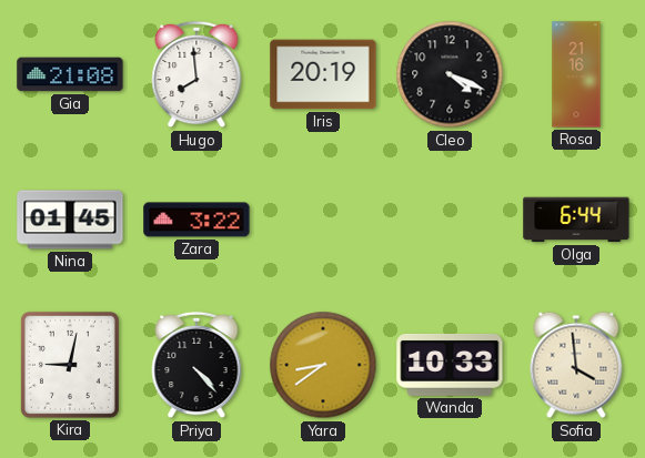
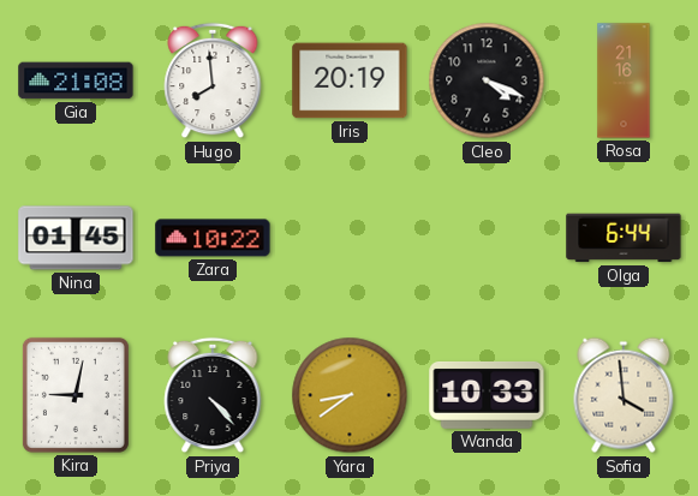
Zara: 3:22 -> 10:22
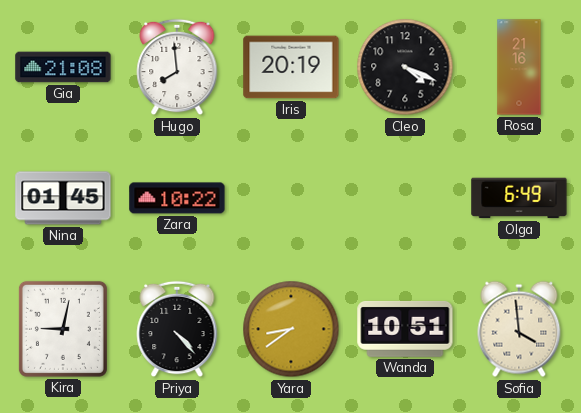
Olga: 6:44 -> 6:49
Wanda: 10:33 -> 10:51
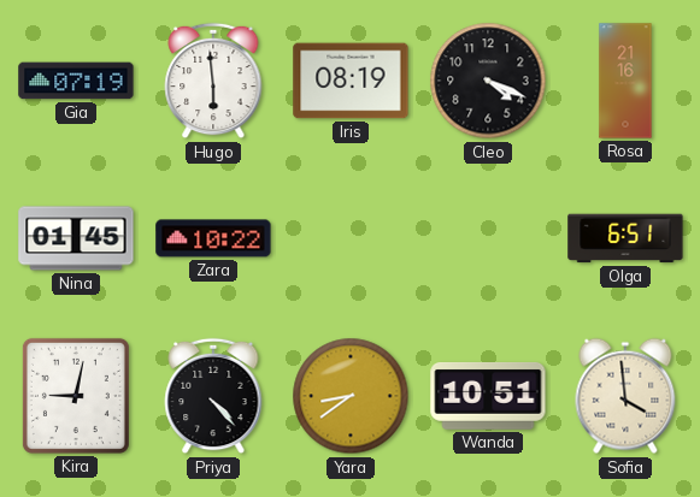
Gia: 21:08 -> 07:19
Hugo: 7:59 -> 5:59
Iris: 20:19 -> 08:19
Olga: 6:49 -> 6:51
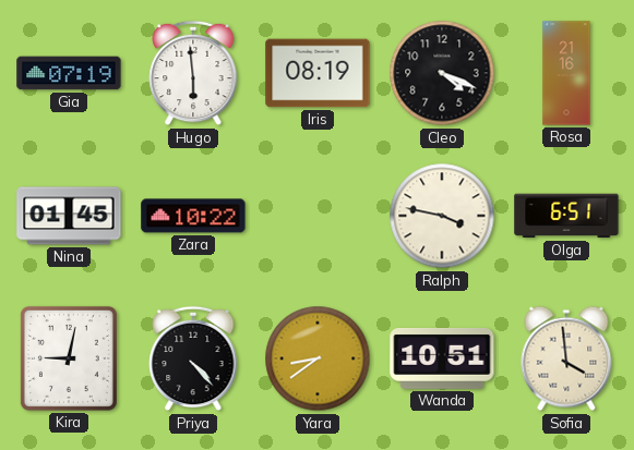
Ralph: none -> 3:47
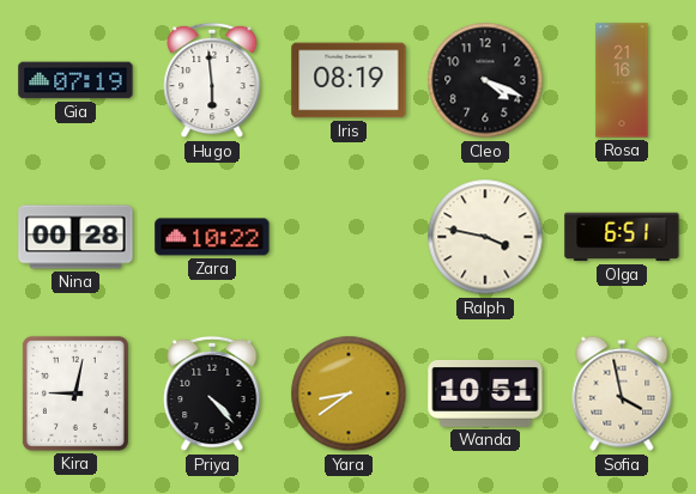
Nina: 01:45 -> 00:28
Sofia: 3:59 -> 3:58
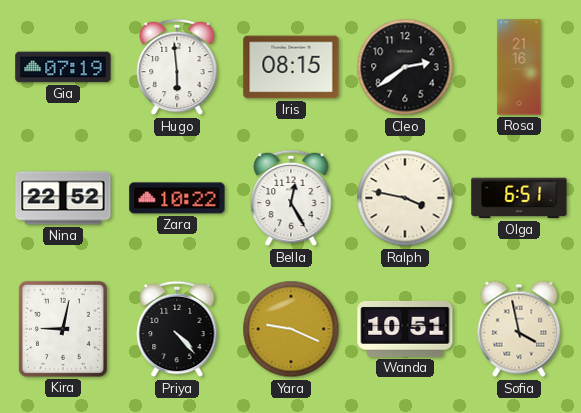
Iris: 08:19 -> 08:15
Cleo: 4:19 -> 2:39
Nina: 00:28 -> 22:52
Bella: none -> 12:25
Yara: 8:39 -> 9:19
